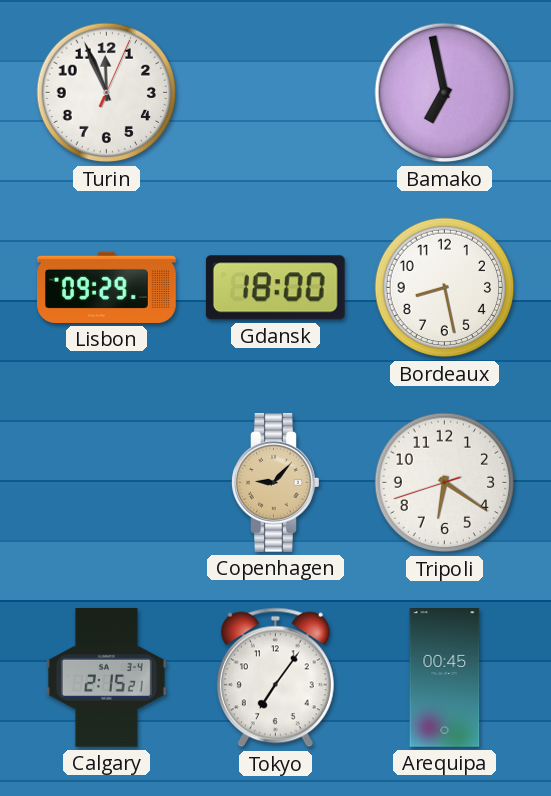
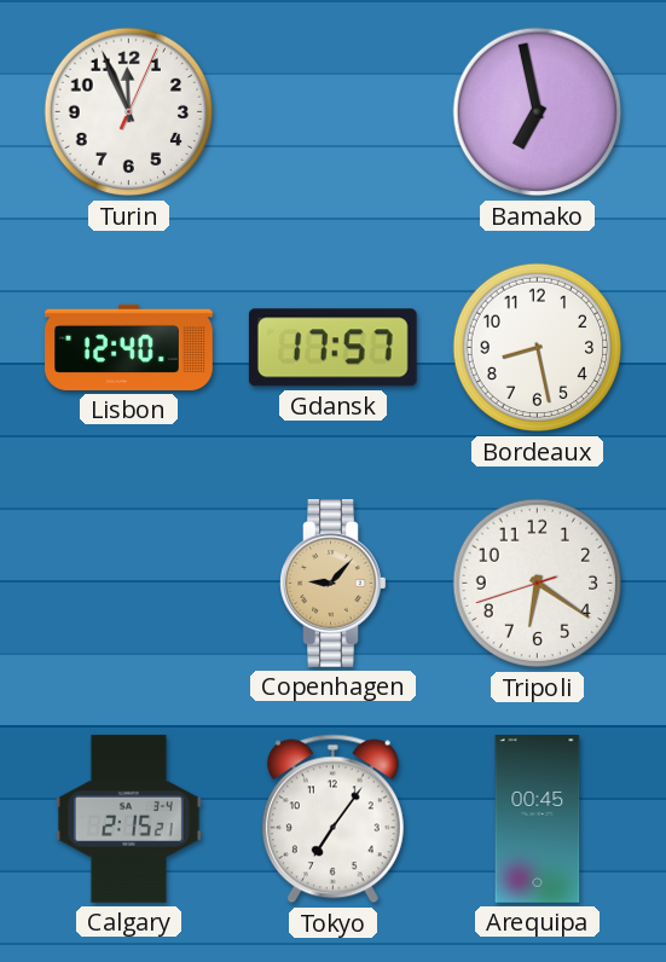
Lisbon: 09:29 -> 12:40
Gdansk: 18:00 -> 17:57
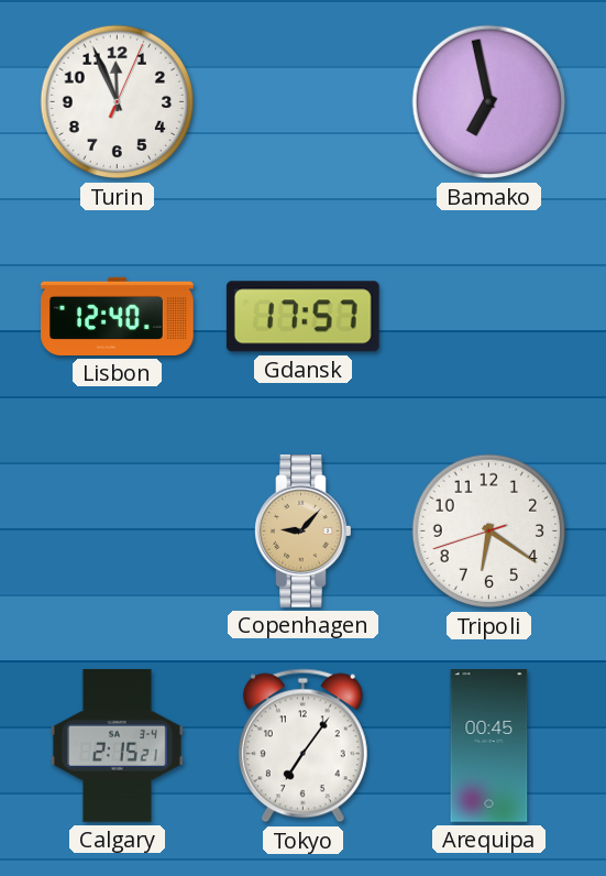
Bordeaux: 8:28 -> none
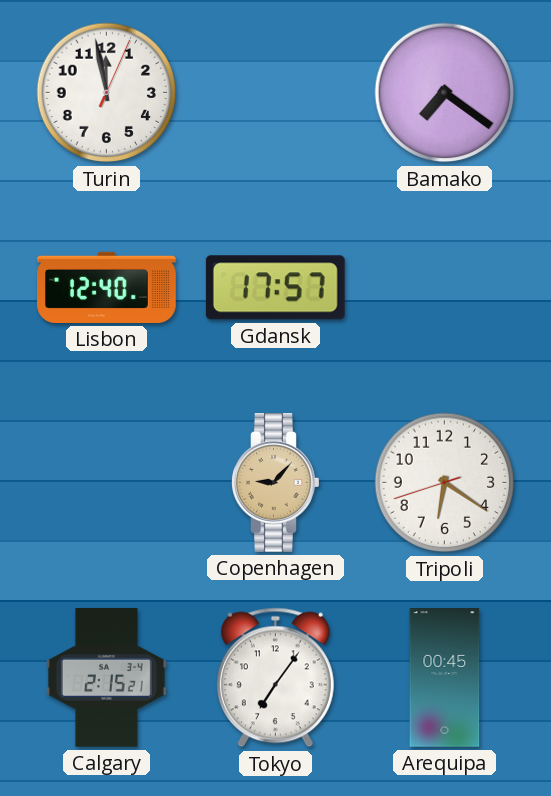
Turin: 11:56 -> 11:58
Bamako: 6:58 -> 7:21
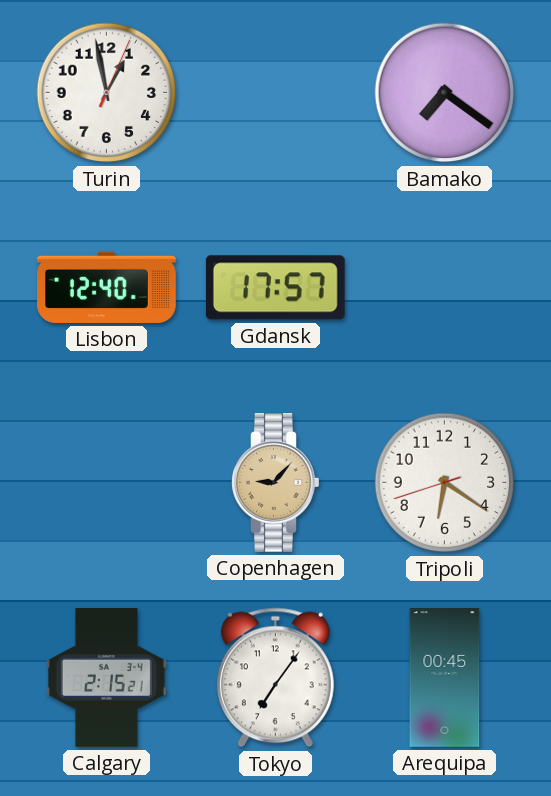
Turin: 11:58 -> 12:58
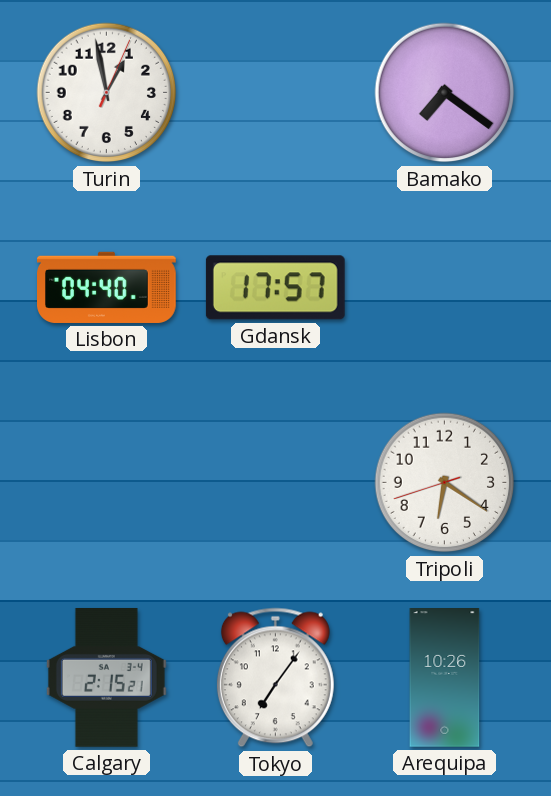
Lisbon: 12:40 -> 04:40
Copenhagen: 9:07 -> none
Arequipa: 00:45 -> 10:26
